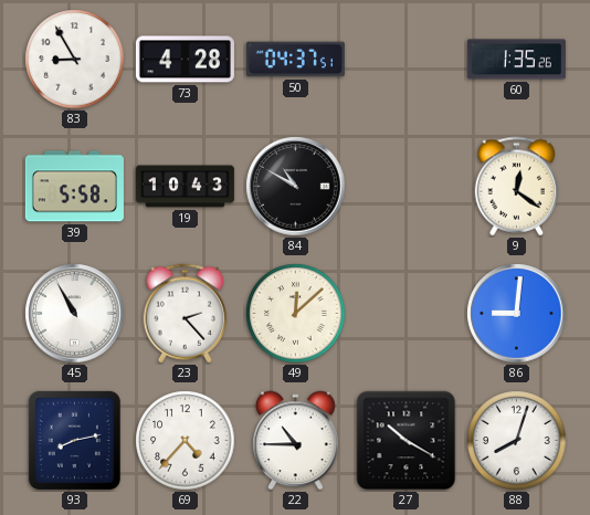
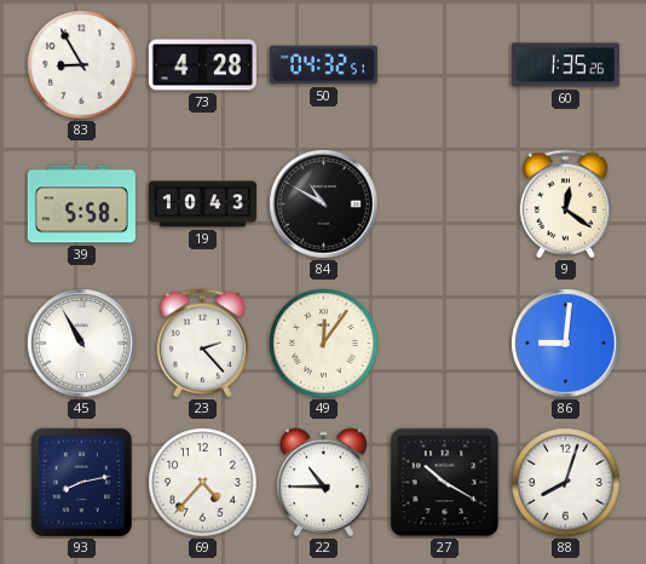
50: 04:37 -> 04:32
49: 12:08 -> 12:06
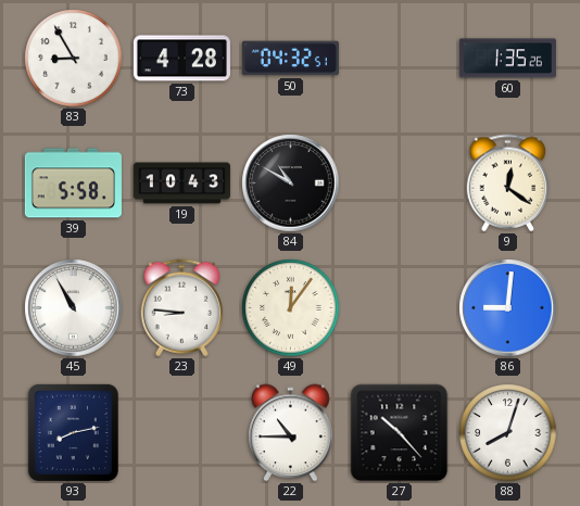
23: 2:23 -> 8:46
69: 4:37 -> none
27: 10:20 -> 10:23
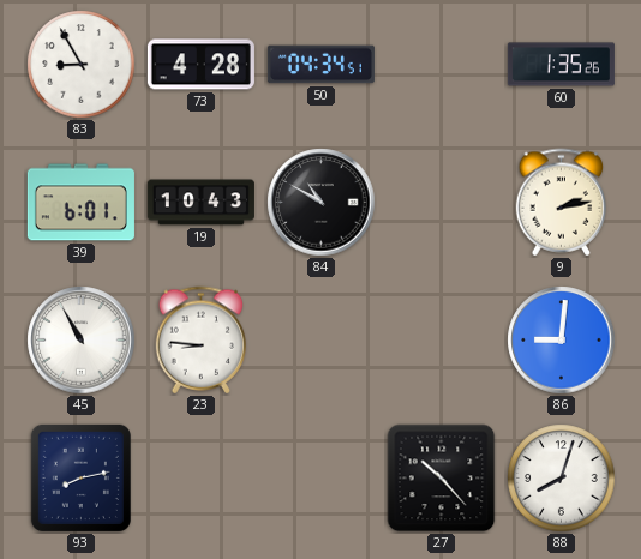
50: 04:32 -> 04:34
39: 5:58 -> 6:01
9: 12:21 -> 2:13
49: 12:06 -> none
22: 10:45 -> none
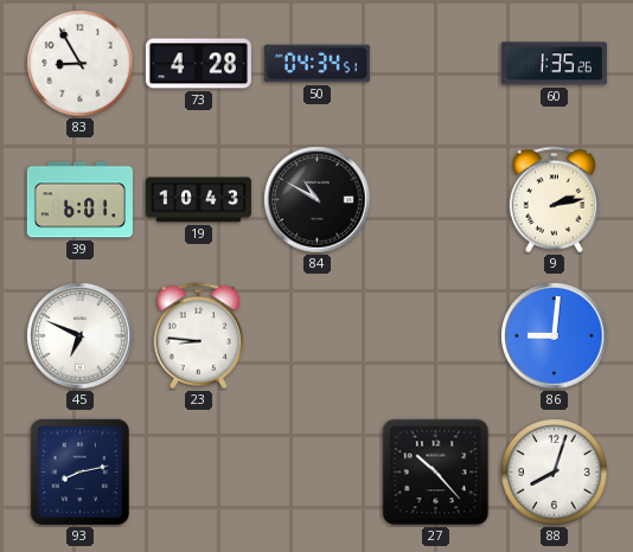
45: 10:55 -> 6:49
